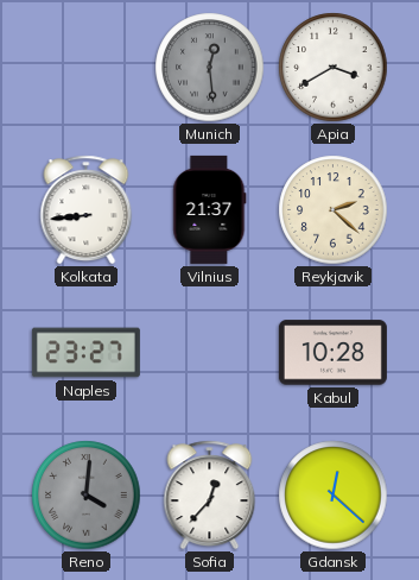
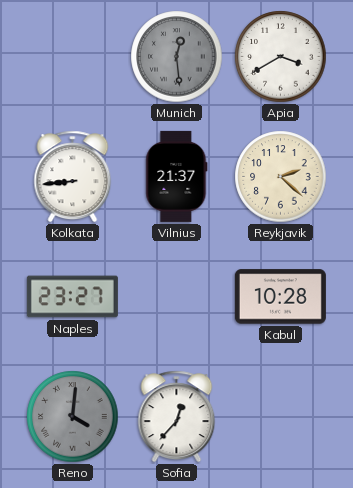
Gdansk: 12:22 -> none
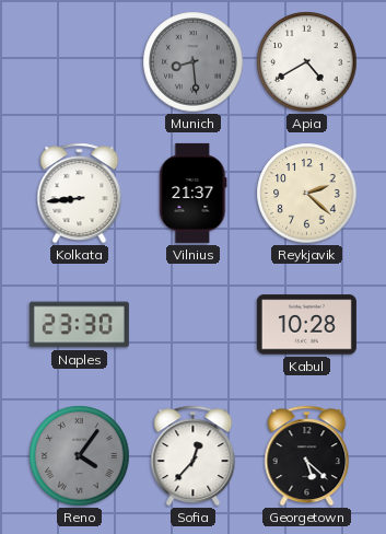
Munich: 12:29 -> 8:29
Apia: 3:40 -> 4:40
Naples: 23:27 -> 23:30
Reno: 4:01 -> 4:06
Georgetown: none -> 5:22
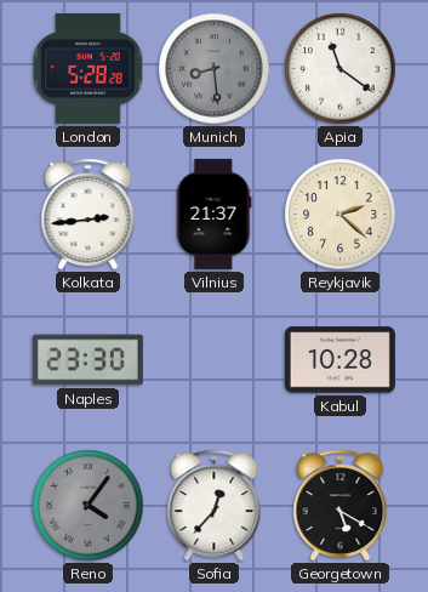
London: none -> 5:28
Apia: 4:40 -> 11:21
Kolkata: 8:44 -> 2:44
Georgetown: 5:22 -> 5:20
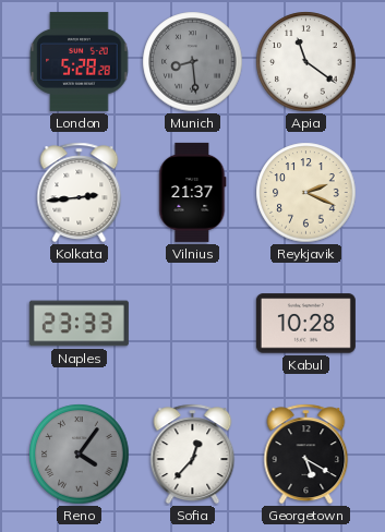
Reykjavik: 2:22 -> 2:19
Naples: 23:30 -> 23:33
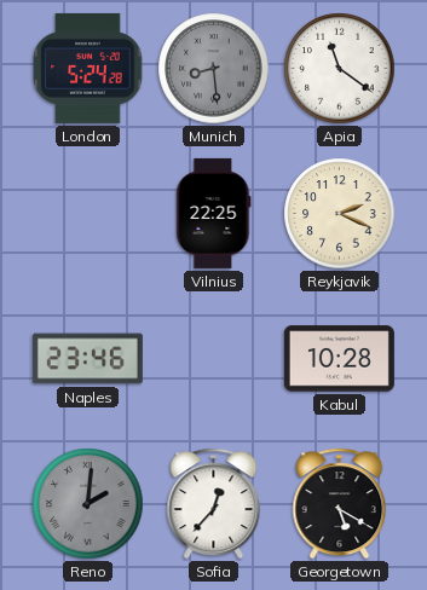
London: 5:28 -> 5:24
Kolkata: 2:44 -> none
Vilnius: 21:37 -> 22:25
Naples: 23:33 -> 23:46
Reno: 4:06 -> 2:01
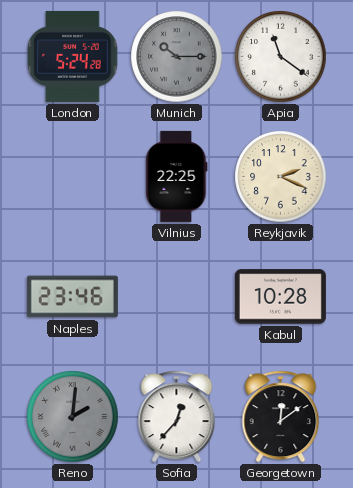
Munich: 8:29 -> 10:15
Georgetown: 5:20 -> 12:09
